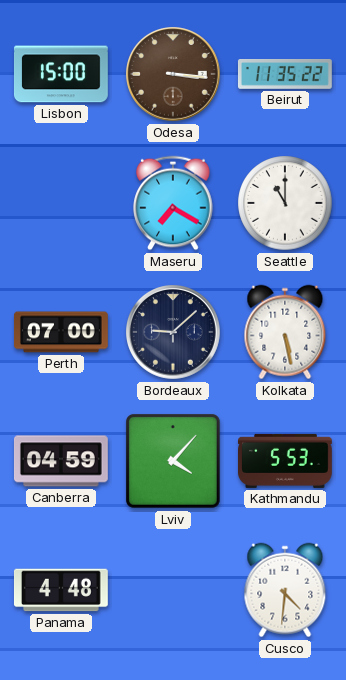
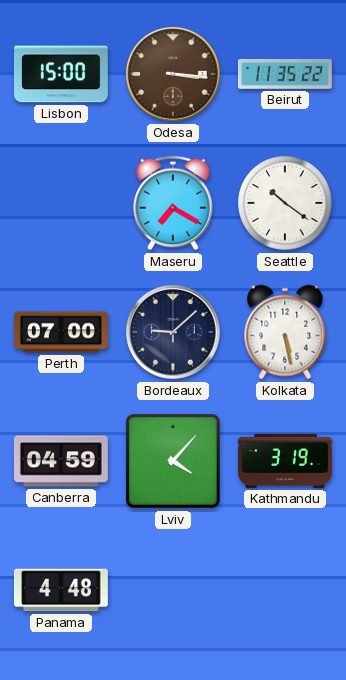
Seattle: 11:00 -> 10:21
Kathmandu: 5:53 -> 3:19
Cusco: 4:31 -> none
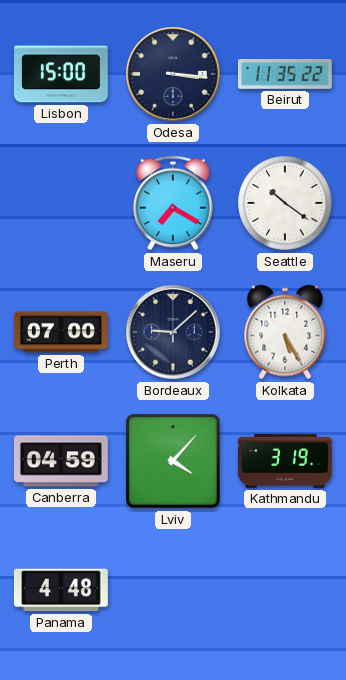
Odesa dial: brown -> navy
Kolkata: 5:28 -> 5:25
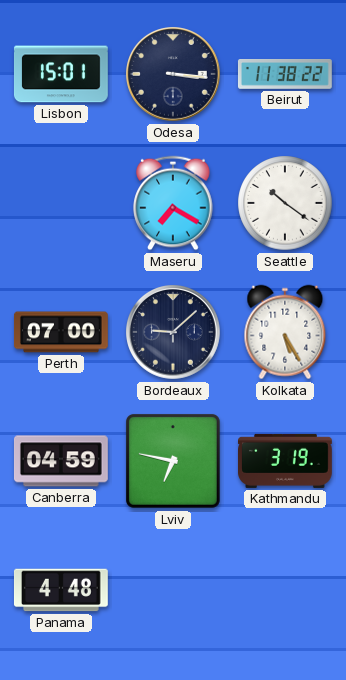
Lisbon: 15:00 -> 15:01
Beirut: 11:35 -> 11:38
Lviv: 4:07 -> 6:47
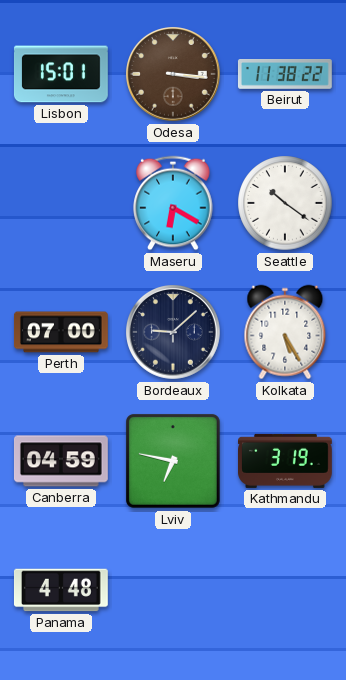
Odesa dial: navy -> brown
Maseru: 7:20 -> 6:20
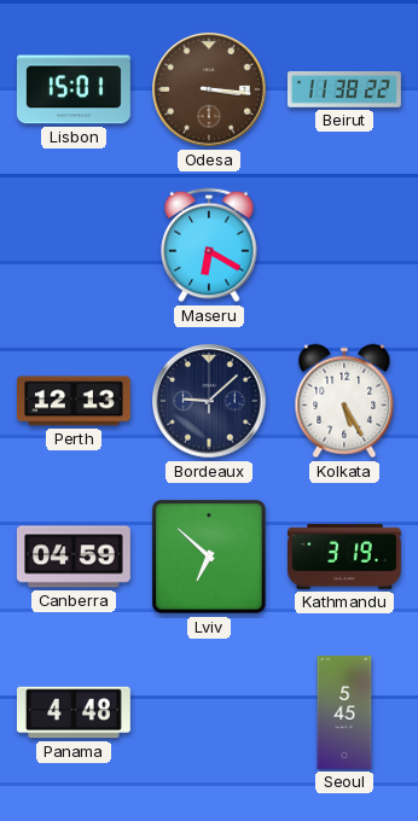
Seattle: 10:21 -> none
Perth: 07:00 -> 12:13
Lviv: 6:47 -> 6:52
Seoul: none -> 5:45
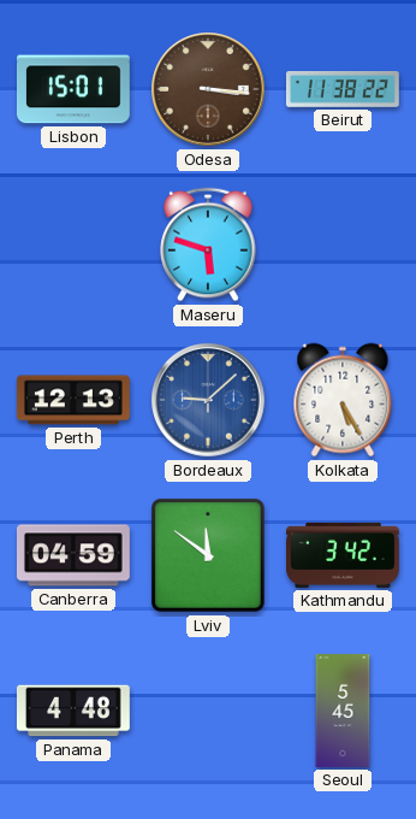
Maseru: 6:20 -> 5:48
Bordeaux dial: navy -> blue
Lviv: 6:52 -> 11:51
Kathmandu: 3:19 -> 3:42
